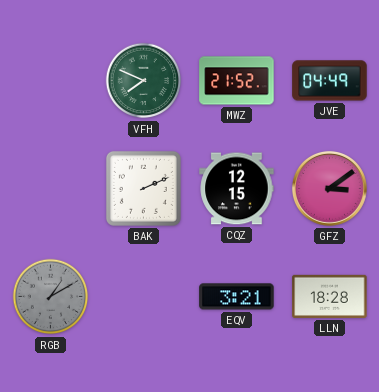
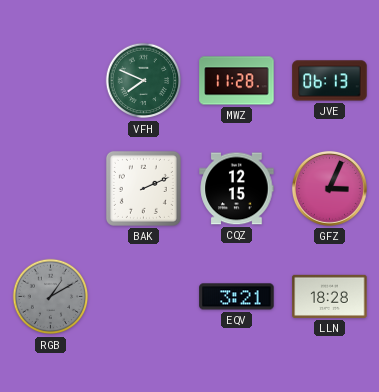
MWZ: 21:52 -> 11:28
JVE: 04:49 -> 06:13
GFZ: 3:09 -> 3:04
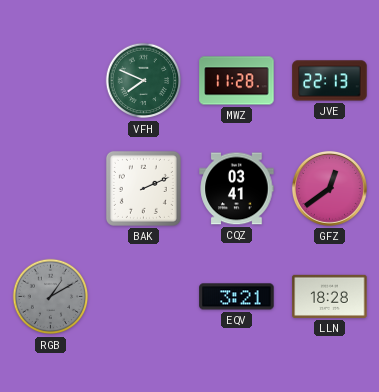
JVE: 06:13 -> 22:13
CQZ: 12:15 -> 03:41
GFZ: 3:04 -> 12:39
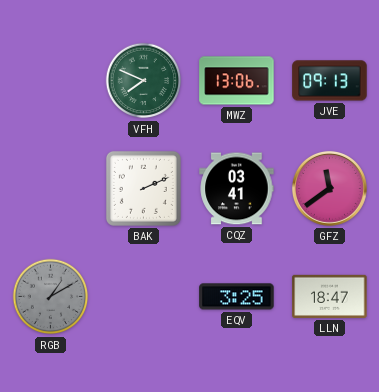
MWZ: 11:28 -> 13:06
JVE: 22:13 -> 09:13
GFZ: 12:39 -> 11:39
EQV: 3:21 -> 3:25
LLN: 18:28 -> 18:47
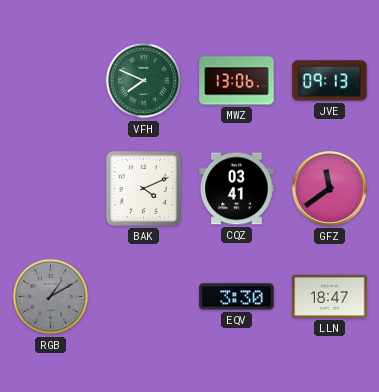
BAK: 2:11 -> 4:11
EQV: 3:25 -> 3:30
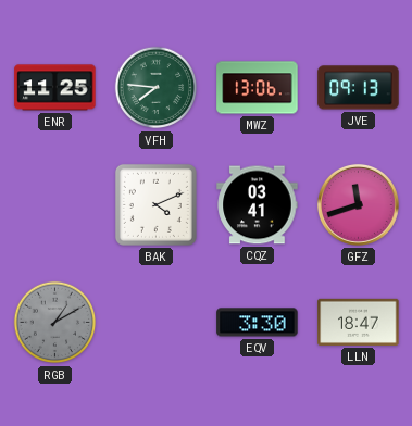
ENR: none -> 11:25
VFH: 7:49 -> 7:46
GFZ: 11:39 -> 11:42
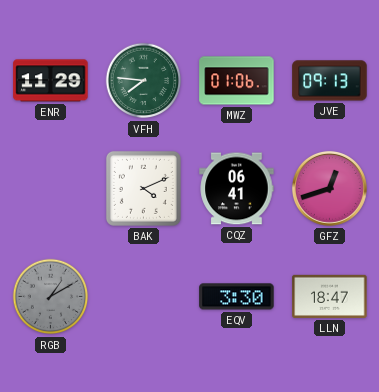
ENR: 11:25 -> 11:29
MWZ: 13:06 -> 01:06
CQZ: 03:41 -> 06:41
GFZ: 11:42 -> 12:42
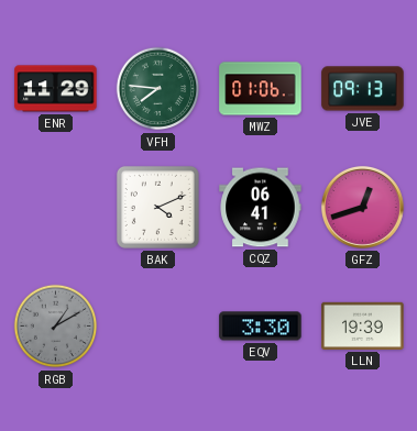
LLN: 18:47 -> 19:39
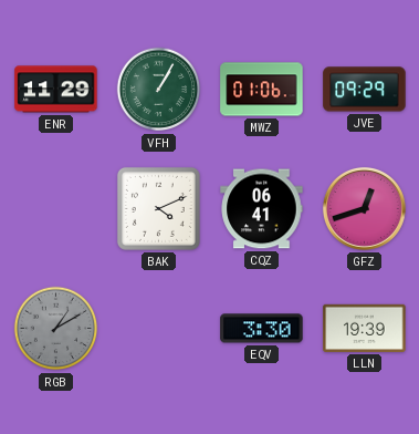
VFH: 7:46 -> 1:05
JVE: 09:13 -> 09:29
